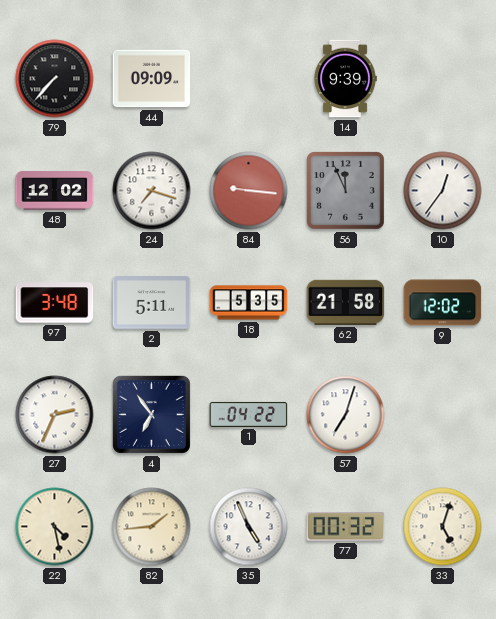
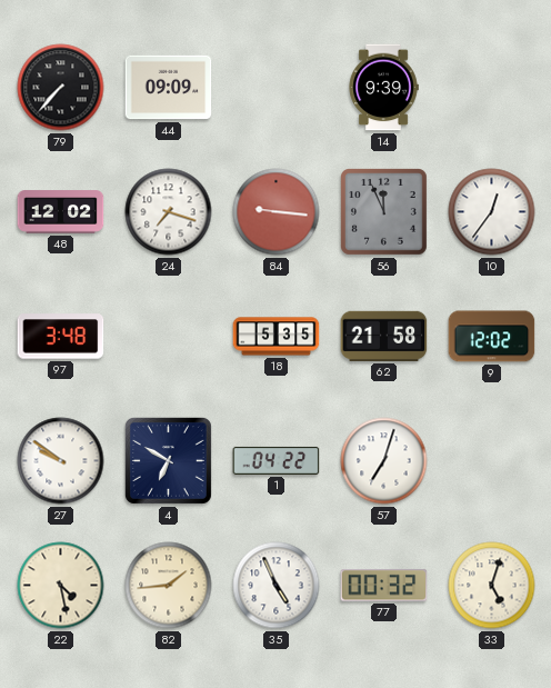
2: 5:11 -> none
27: 2:34 -> 9:51
4: 6:54 -> 6:50
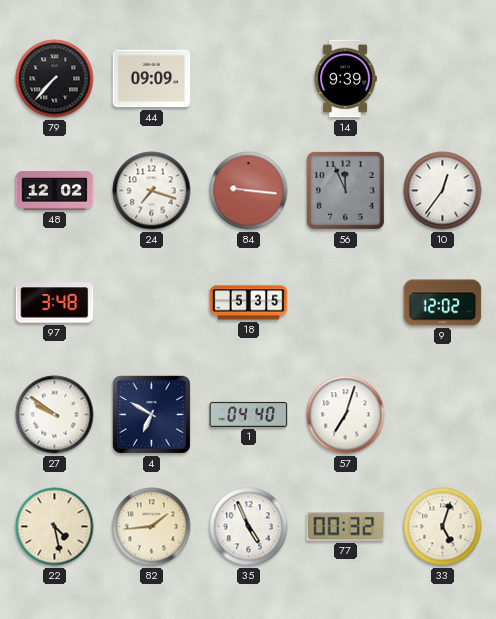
62: 21:58 -> none
1: 04:22 -> 04:40
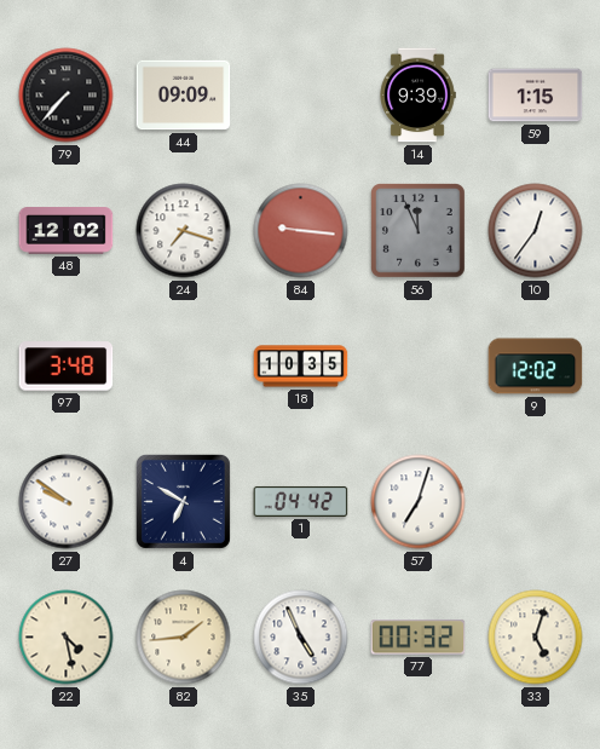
59: none -> 1:15
18: 5:35 -> 10:35
1: 04:40 -> 04:42
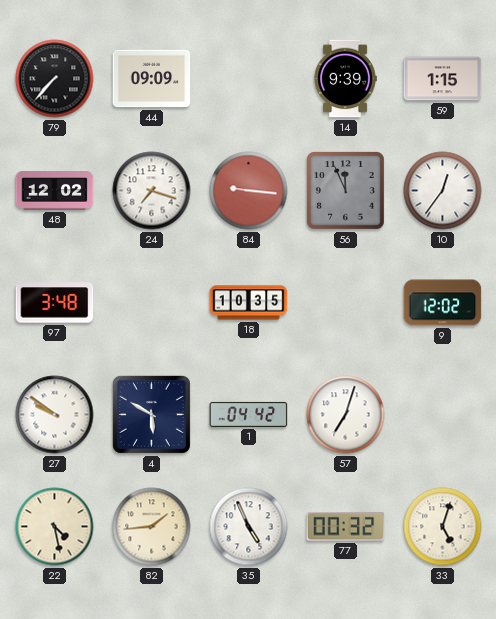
4: 6:50 -> 5:50
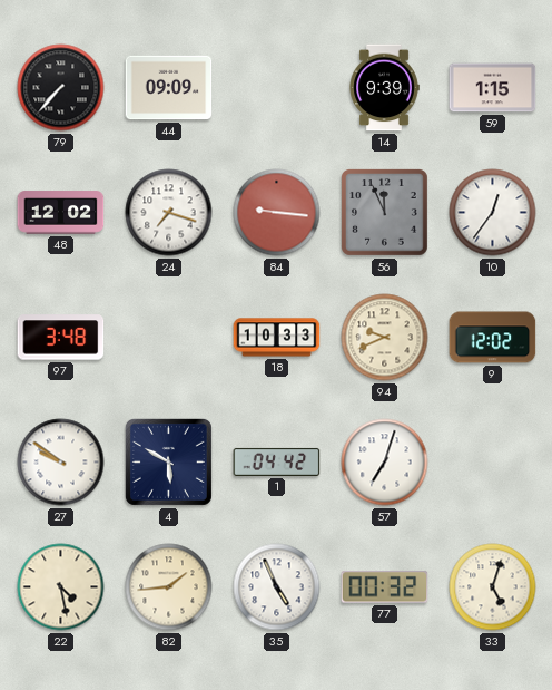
18: 10:35 -> 10:33
94: none -> 9:41
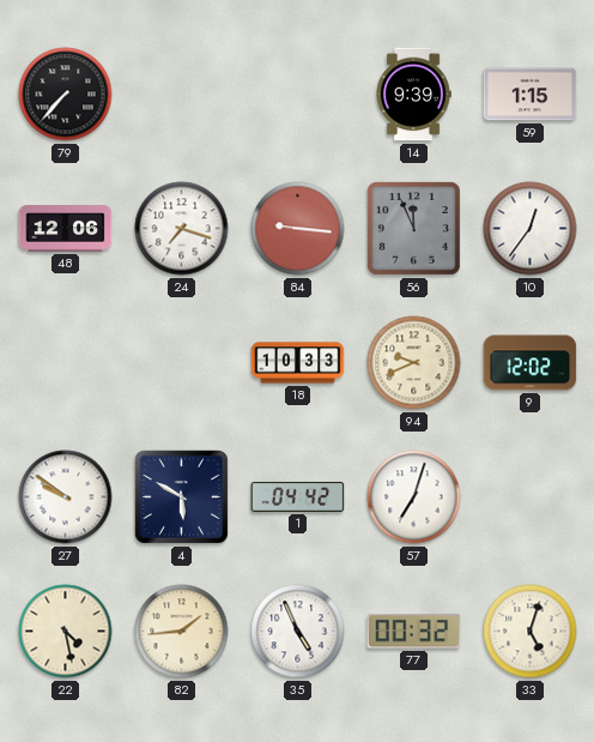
44: 09:09 -> none
48: 12:02 -> 12:06
97: 3:48 -> none
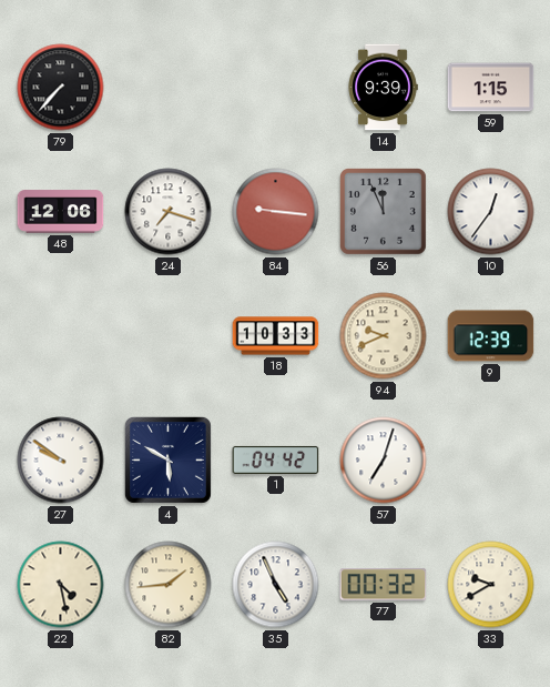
9: 12:02 -> 12:39
33: 5:03 -> 9:40
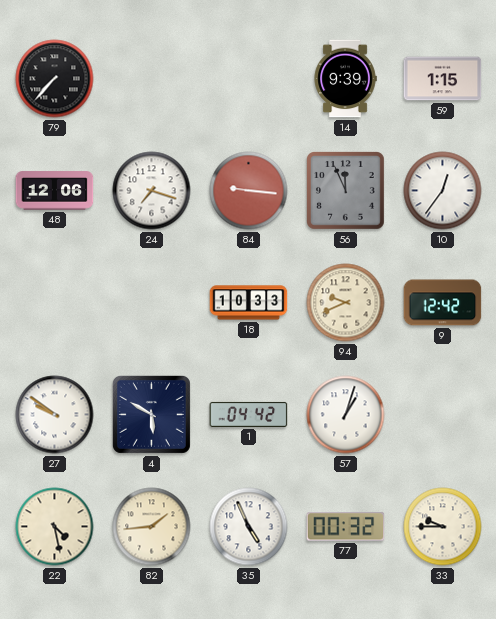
9: 12:39 -> 12:42
57: 7:03 -> 1:03
33: 9:40 -> 9:45
